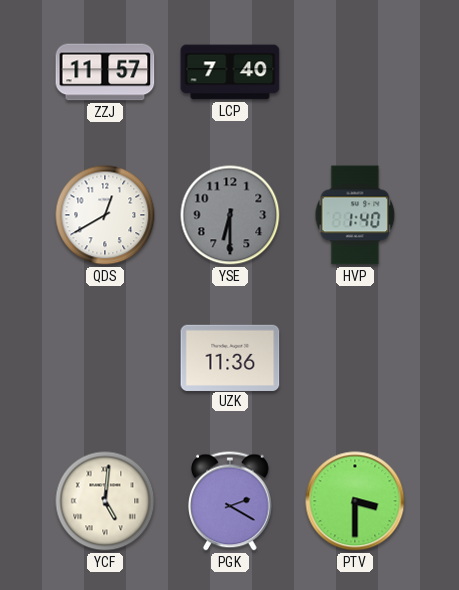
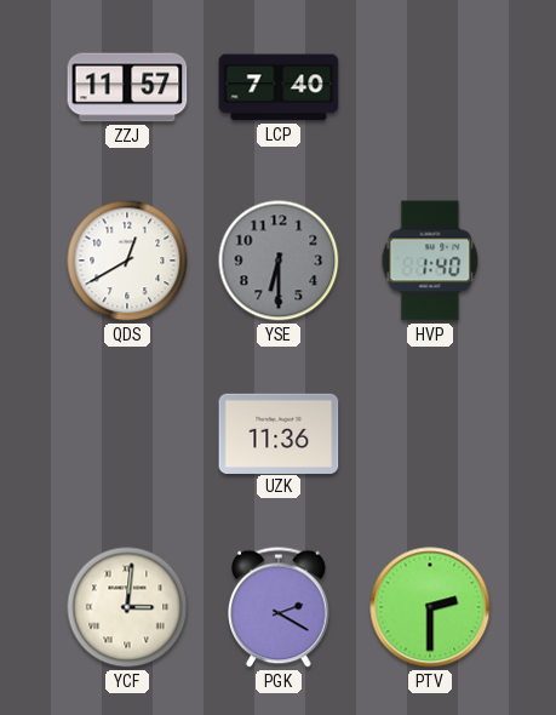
YCF: 5:01 -> 3:01
PTV: 3:30 -> 2:30
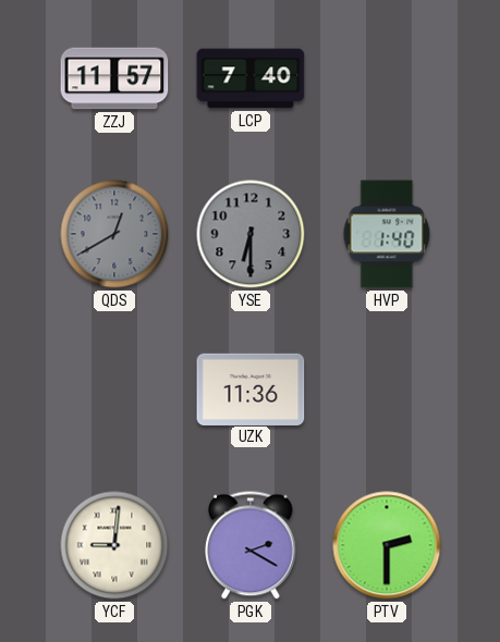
QDS dial: white -> grey
YCF: 3:01 -> 9:01
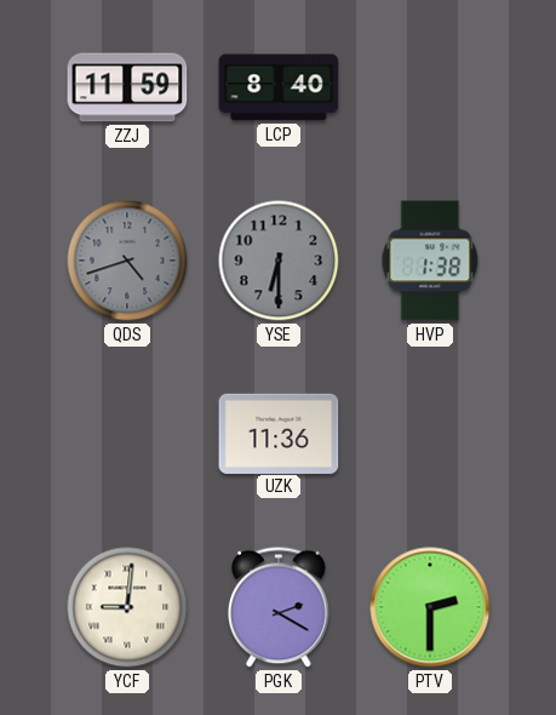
ZZJ: 11:57 -> 11:59
LCP: 7:40 -> 8:40
QDS: 12:40 -> 4:42
HVP: 1:40 -> 1:38
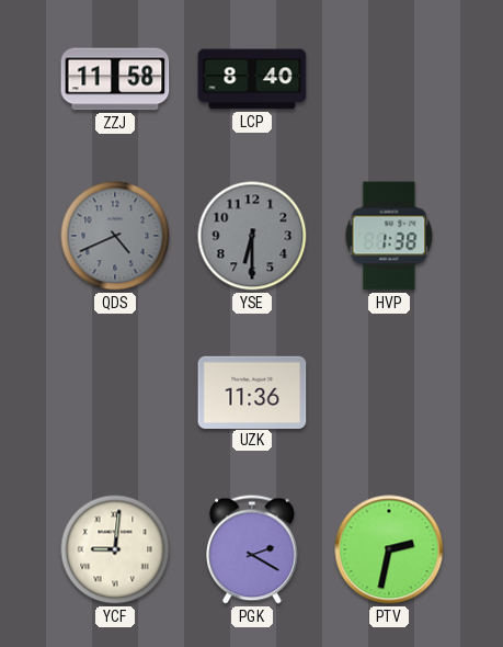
ZZJ: 11:59 -> 11:58
QDS: 4:42 -> 4:41
PTV: 2:30 -> 2:32
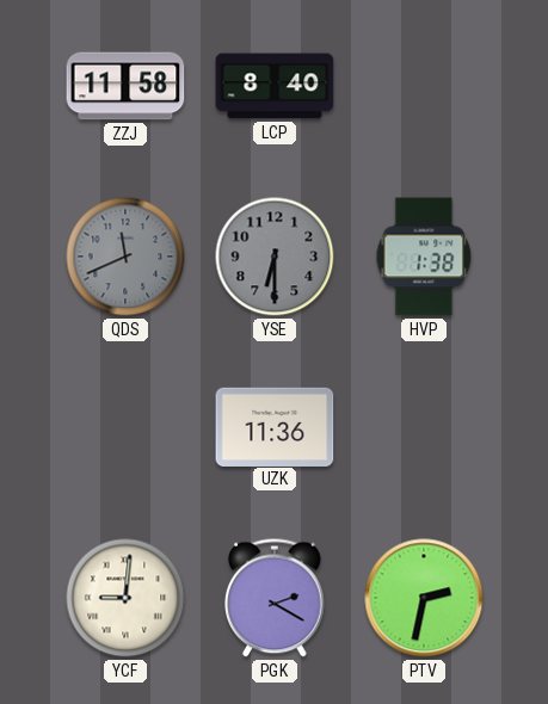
QDS: 4:41 -> 11:41
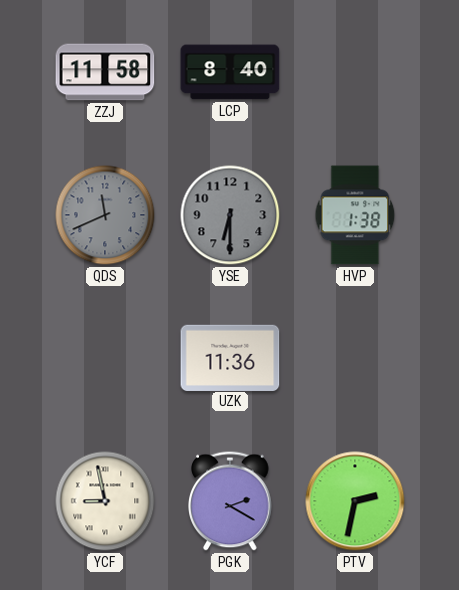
YCF: 9:01 -> 8:58
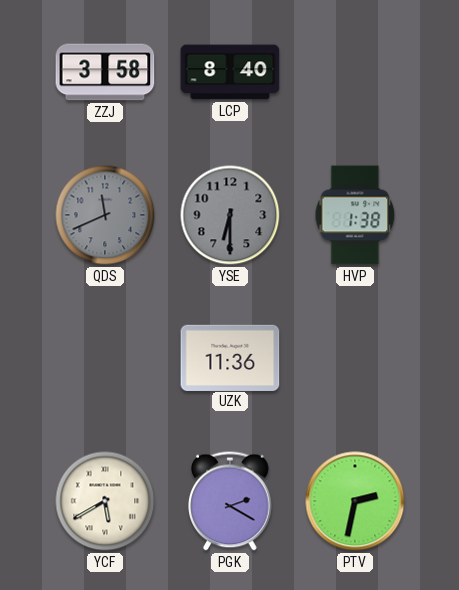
ZZJ: 11:58 -> 3:58
YCF: 8:58 -> 5:40
